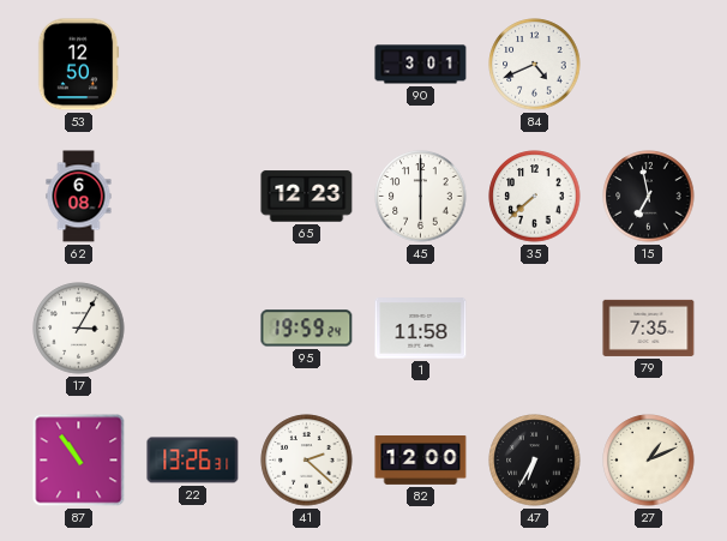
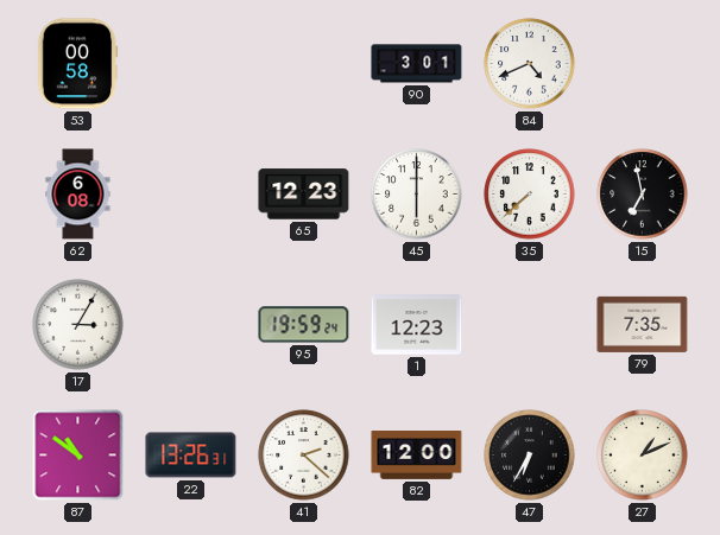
53: 12:50 -> 00:58
1: 11:58 -> 12:23
87: 10:54 -> 10:51
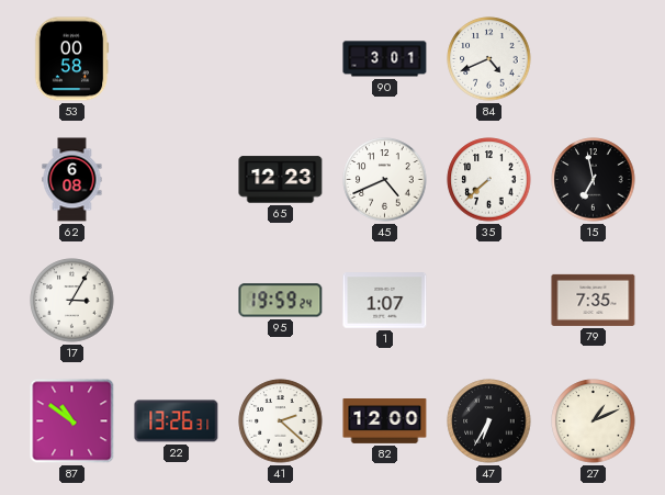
45: 6:00 -> 4:41
1: 12:23 -> 1:07
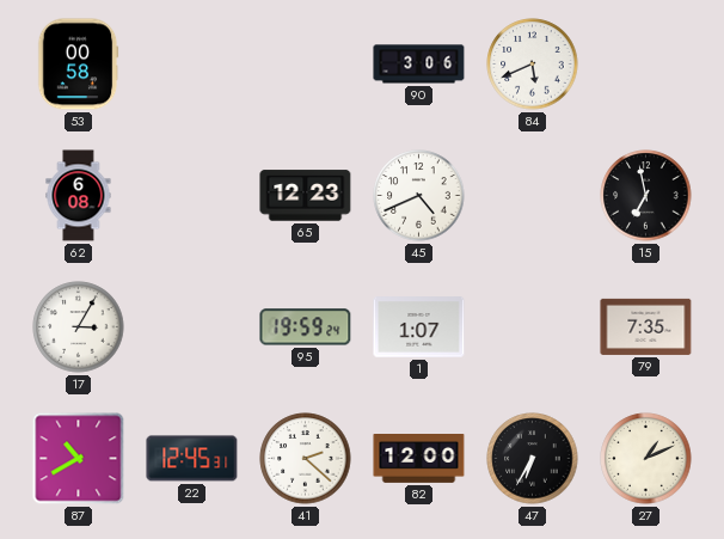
90: 3:01 -> 3:06
84: 4:41 -> 5:41
35: 7:38 -> none
87: 10:51 -> 10:40
22: 13:26 -> 12:45
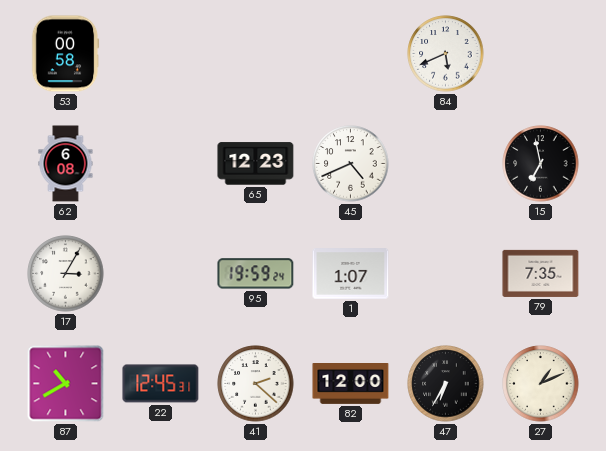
90: 3:06 -> none
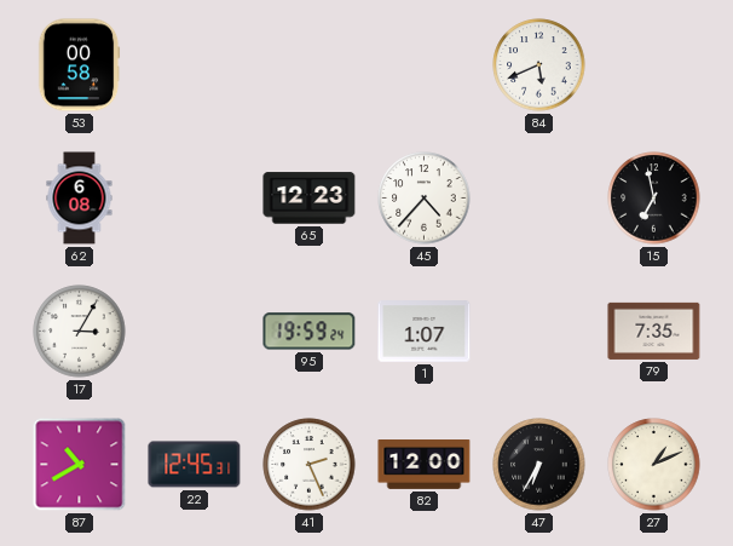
45: 4:41 -> 4:37
41: 2:22 -> 2:26
